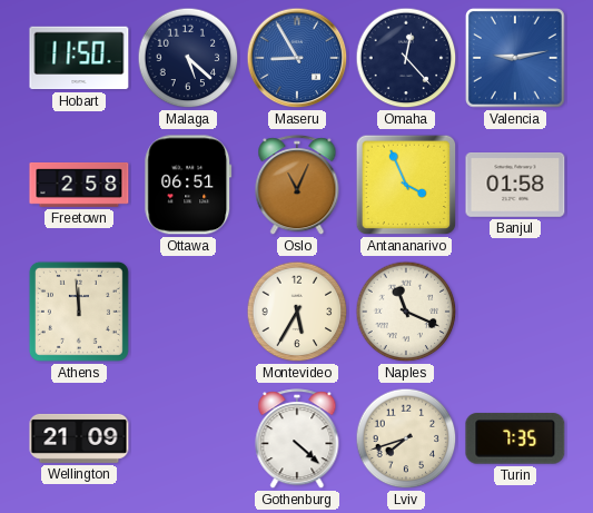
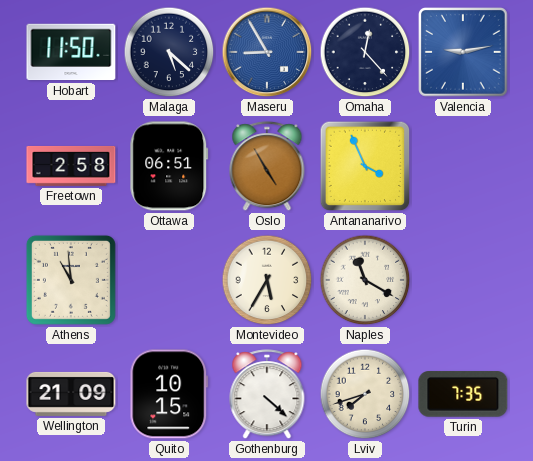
Oslo: 11:04 -> 4:55
Banjul: 01:58 -> none
Athens: 11:59 -> 10:59
Naples: 11:19 -> 11:20
Quito: none -> 10:15
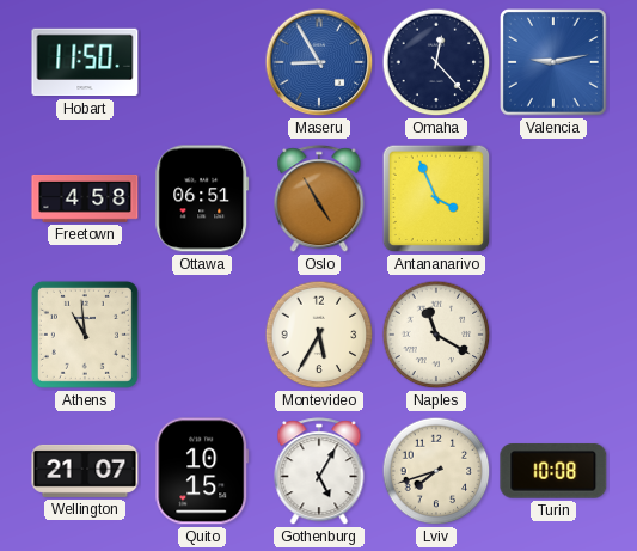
Malaga: 5:22 -> none
Freetown: 2:58 -> 4:58
Wellington: 21:09 -> 21:07
Gothenburg: 4:22 -> 5:05
Turin: 7:35 -> 10:08
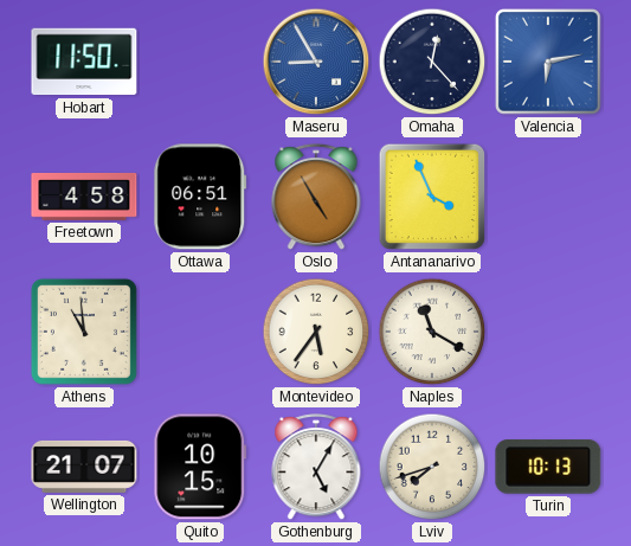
Valencia: 9:13 -> 6:13
Montevideo: 5:35 -> 5:36
Turin: 10:08 -> 10:13
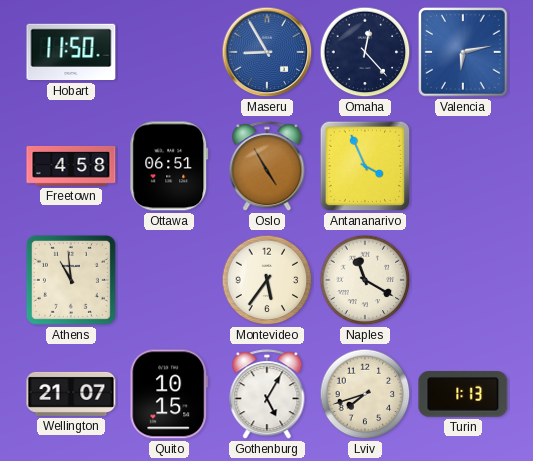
Turin: 10:13 -> 1:13
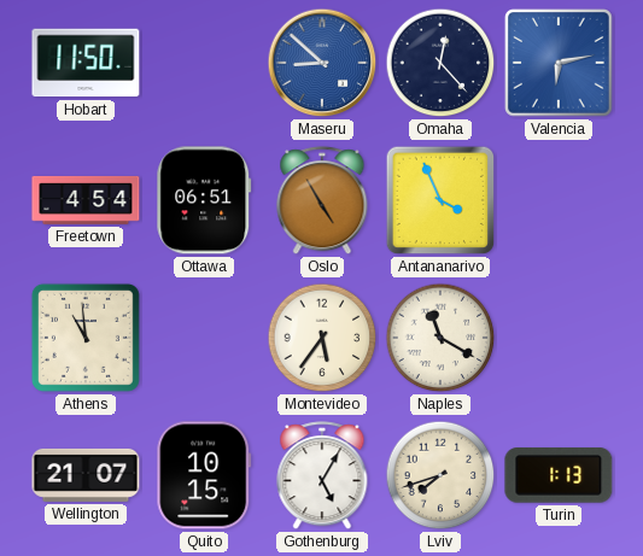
Maseru: 8:55 -> 8:52
Freetown: 4:58 -> 4:54
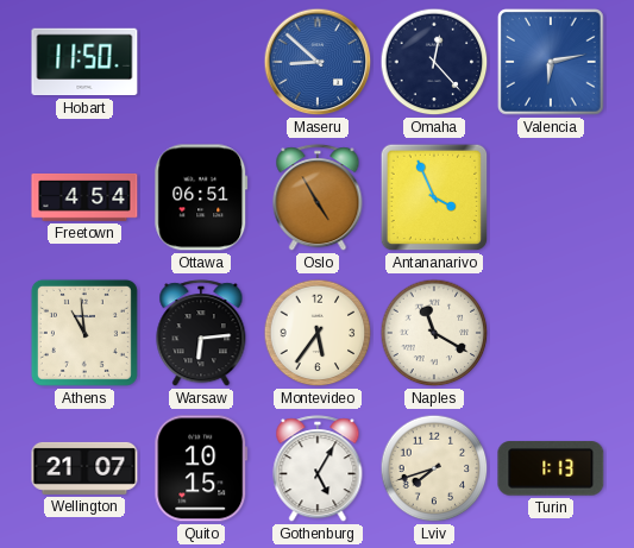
Warsaw: none -> 6:14
